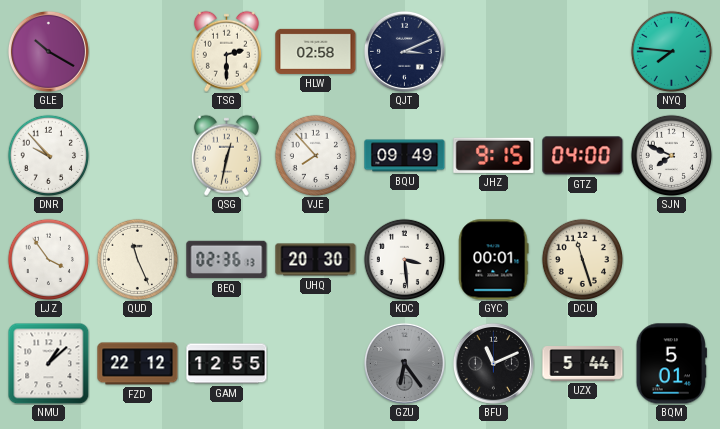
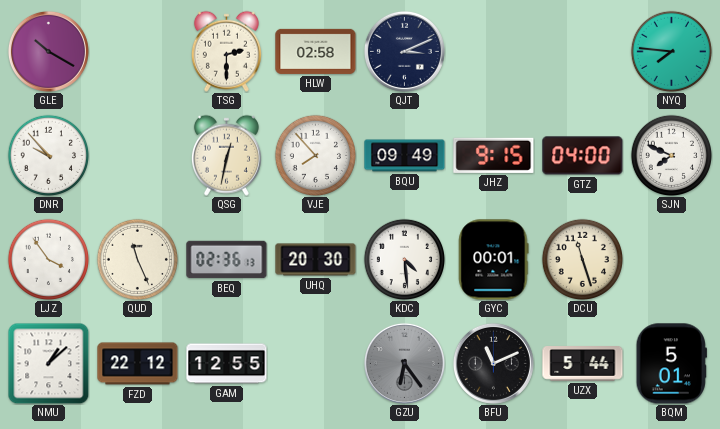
KDC: 3:29 -> 4:29
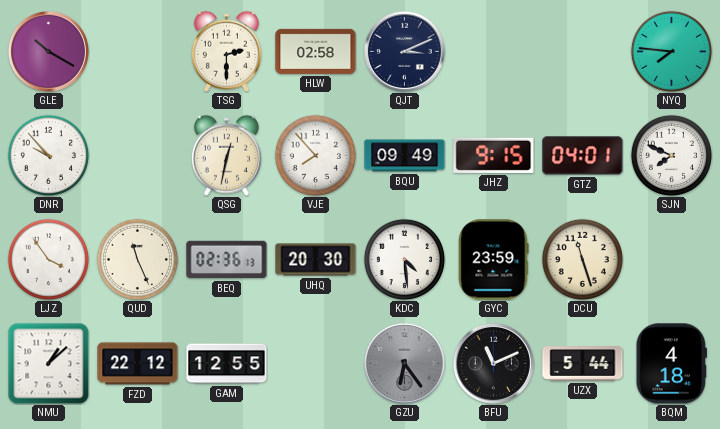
GTZ: 04:00 -> 04:01
GYC: 00:01 -> 23:59
BQM: 5:01 -> 4:18
